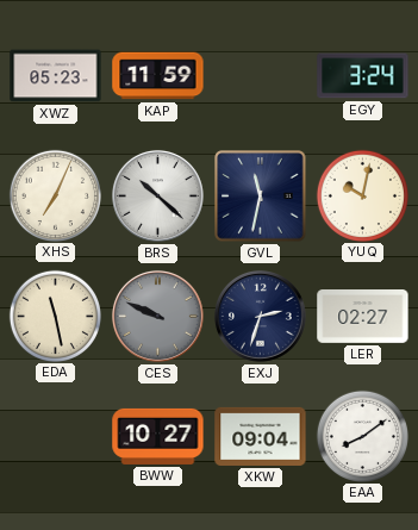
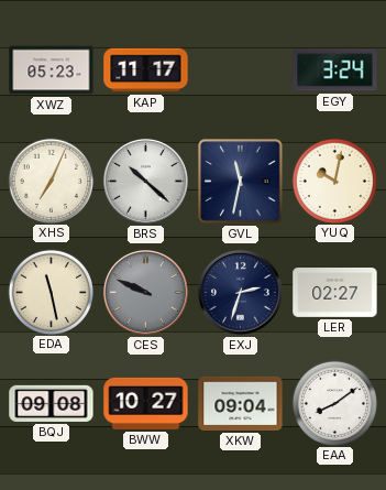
KAP: 11:59 -> 11:17
BQJ: none -> 09:08
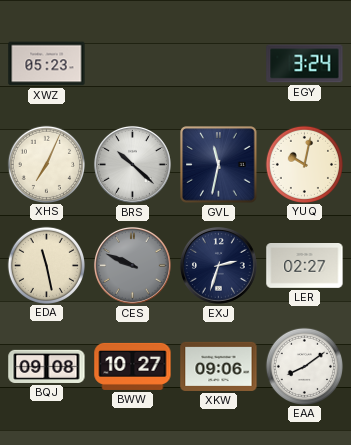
KAP: 11:17 -> none
XKW: 09:04 -> 09:06
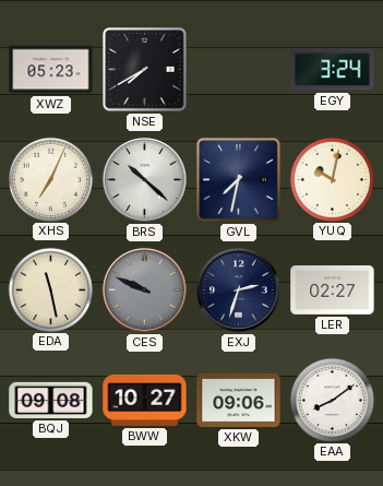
NSE: none -> 7:40
GVL: 11:32 -> 7:32
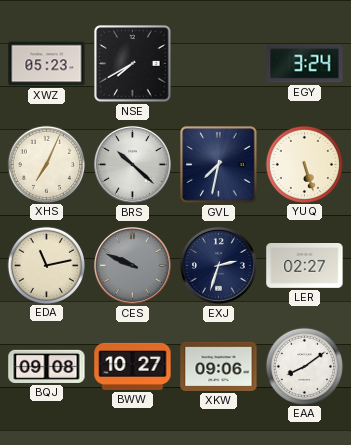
YUQ: 10:02 -> 5:27
EDA: 11:28 -> 11:13
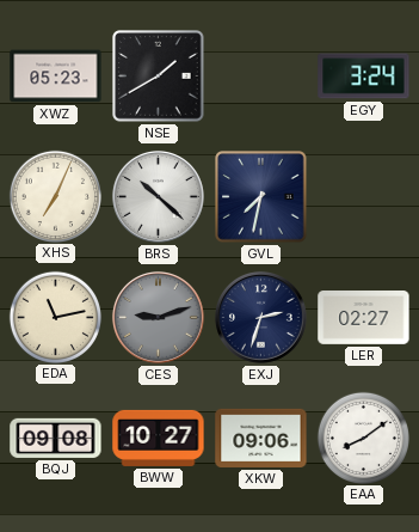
NSE: 7:40 -> 1:40
YUQ: 5:27 -> none
CES: 9:49 -> 9:12
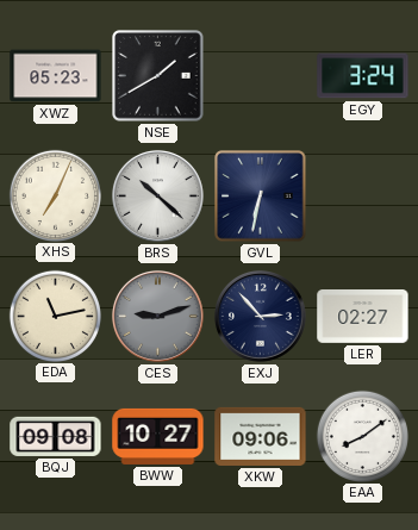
GVL: 7:32 -> 6:32
EXJ: 2:33 -> 2:53
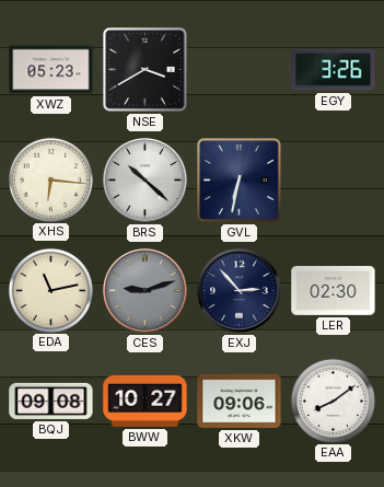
NSE: 1:40 -> 3:40
EGY: 3:24 -> 3:26
XHS: 7:04 -> 6:16
LER: 02:27 -> 02:30
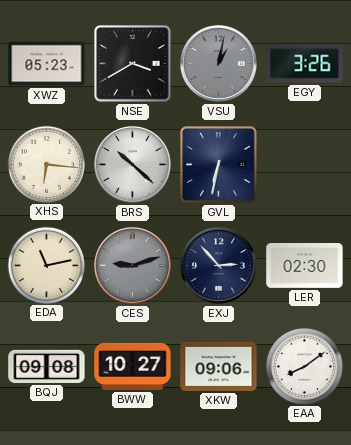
VSU: none -> 1:02
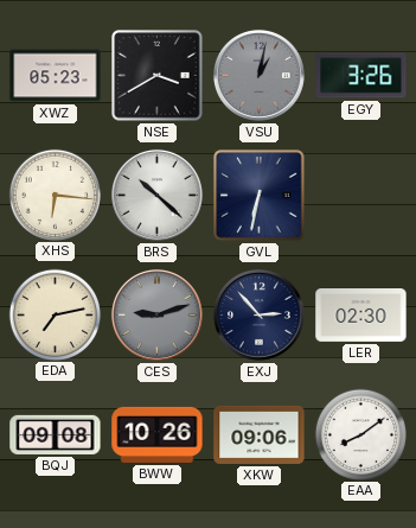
EDA: 11:13 -> 7:13
BWW: 10:27 -> 10:26
